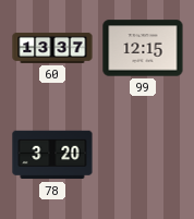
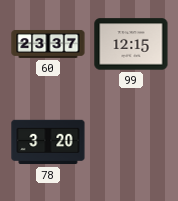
60: 13:37 -> 23:37
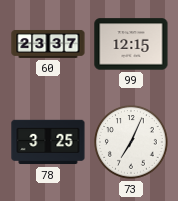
78: 3:20 -> 3:25
73: none -> 7:04
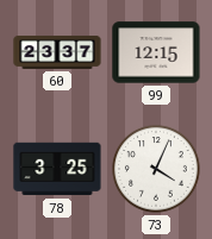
73: 7:04 -> 4:04
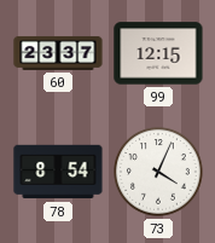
78: 3:25 -> 8:54
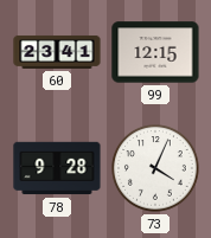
60: 23:37 -> 23:41
78: 8:54 -> 9:28
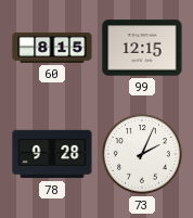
60: 23:41 -> 8:15
73: 4:04 -> 2:04
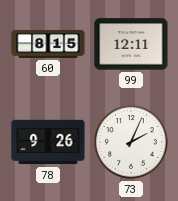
99: 12:15 -> 12:11
78: 9:28 -> 9:26
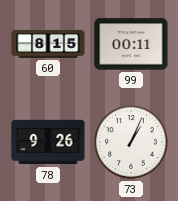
99: 12:11 -> 00:11
73: 2:04 -> 1:04
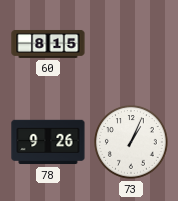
99: 00:11 -> none
